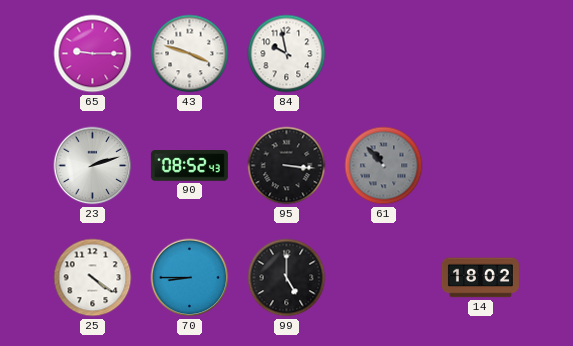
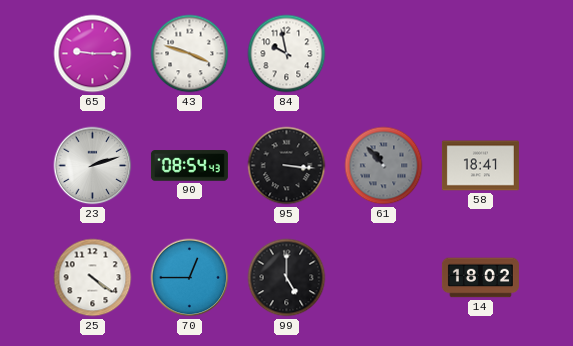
90: 08:52 -> 08:54
58: none -> 18:41
70: 8:45 -> 12:45
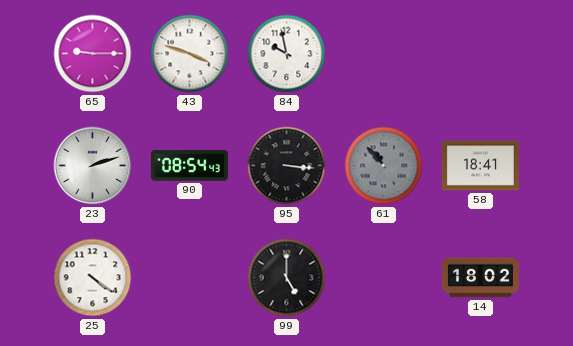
70: 12:45 -> none
